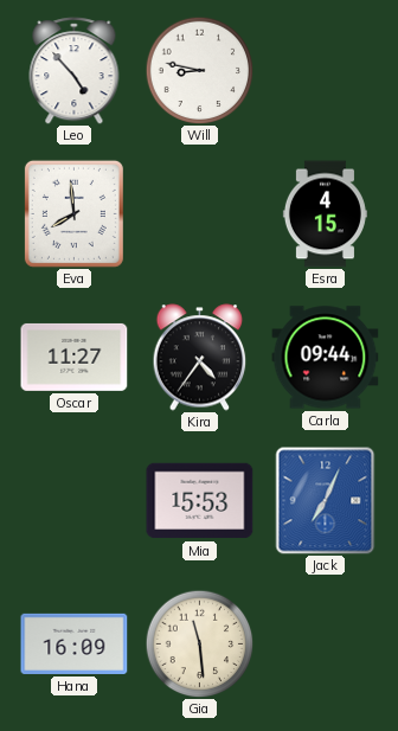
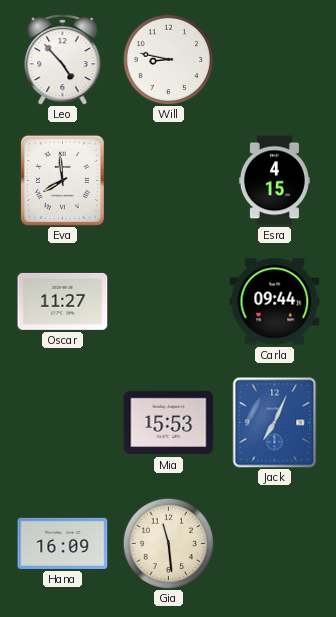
Kira: 4:36 -> none
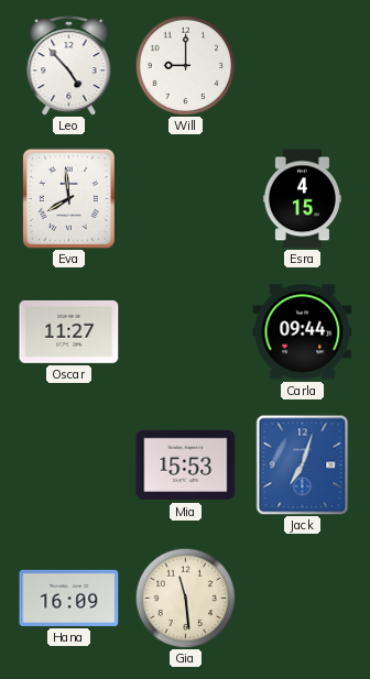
Will: 8:47 -> 9:00
Jack: 7:04 -> 7:03
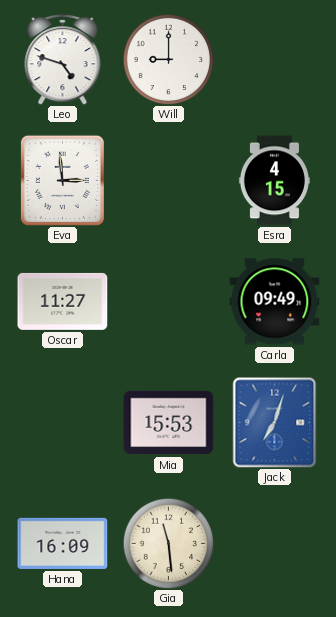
Leo: 4:53 -> 4:48
Eva: 7:59 -> 2:59
Carla: 09:44 -> 09:49
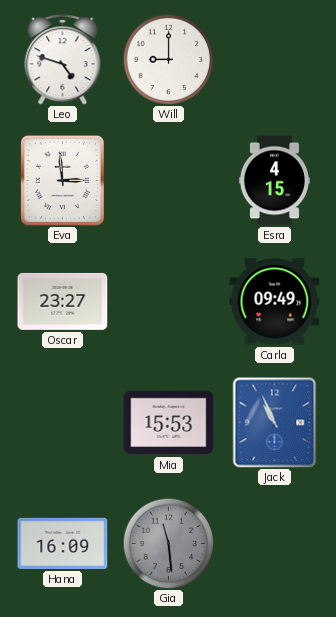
Oscar: 11:27 -> 23:27
Jack: 7:03 -> 10:56
Gia dial: cream -> grey
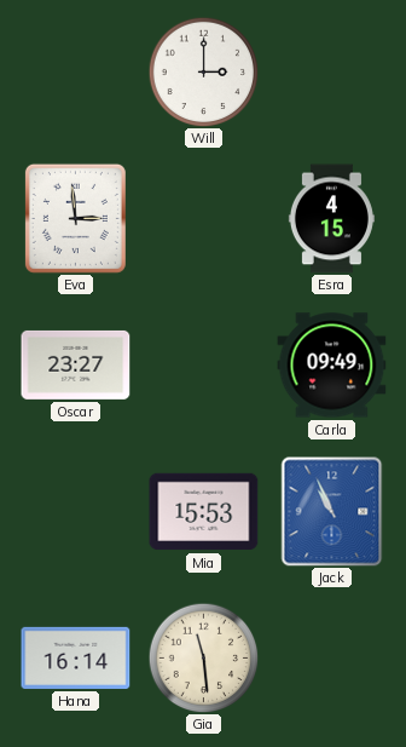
Leo: 4:48 -> none
Will: 9:00 -> 3:00
Hana: 16:09 -> 16:14
Gia dial: grey -> cream
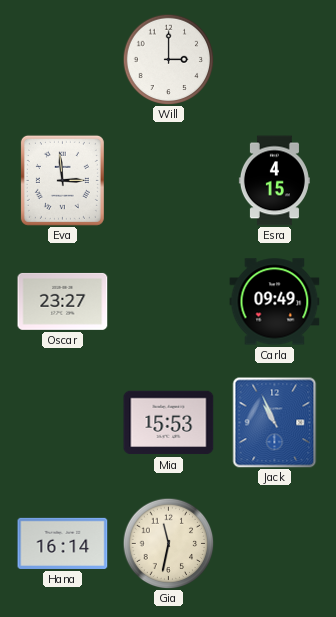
Gia: 11:29 -> 11:32
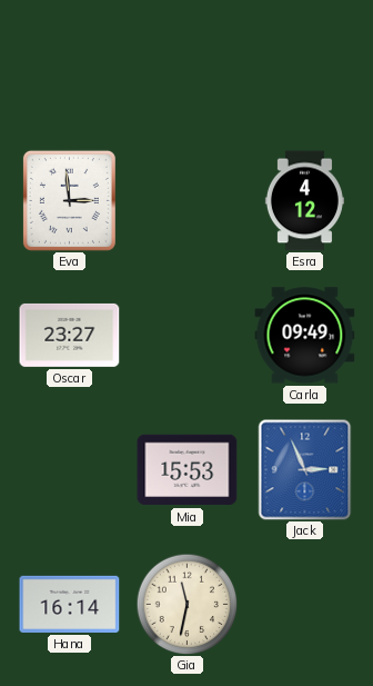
Will: 3:00 -> none
Esra: 4:15 -> 4:12
Jack: 10:56 -> 2:56
